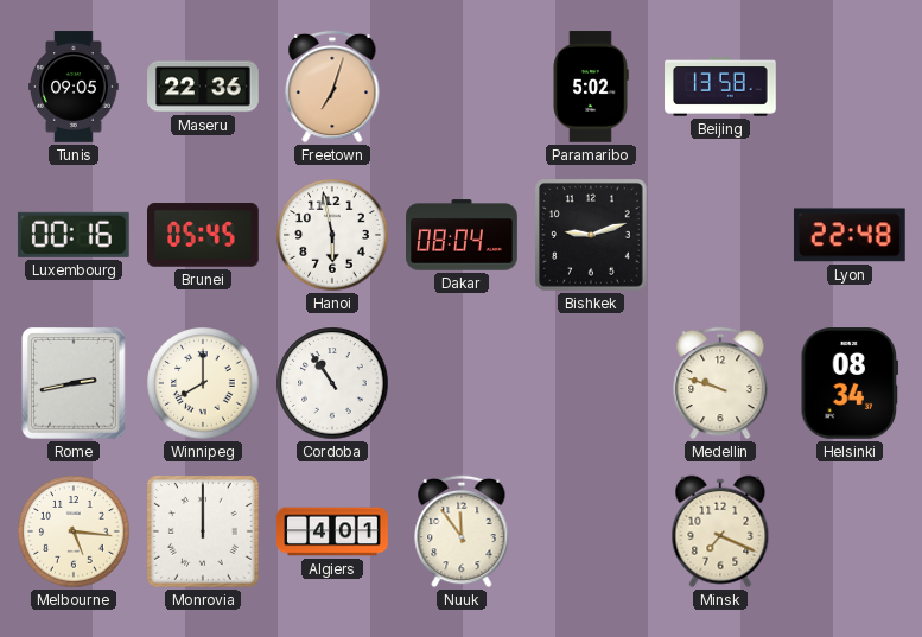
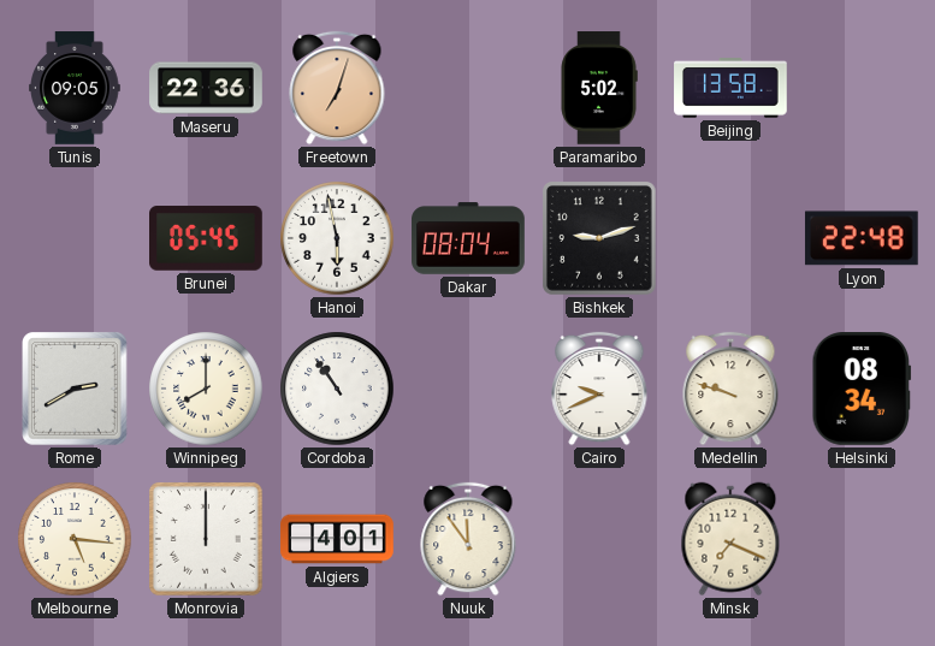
Luxembourg: 00:16 -> none
Rome: 2:43 -> 2:40
Cairo: none -> 9:41
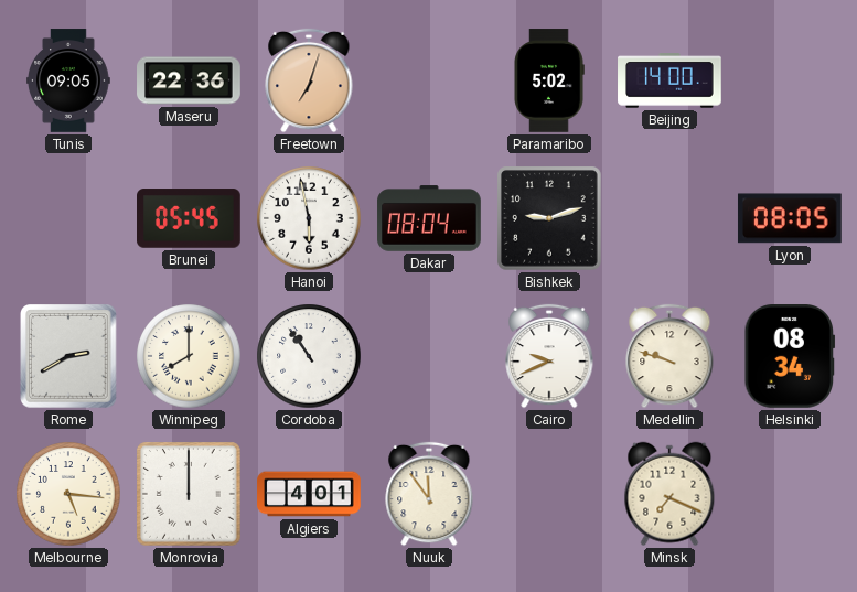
Beijing: 13:58 -> 14:00
Lyon: 22:48 -> 08:05
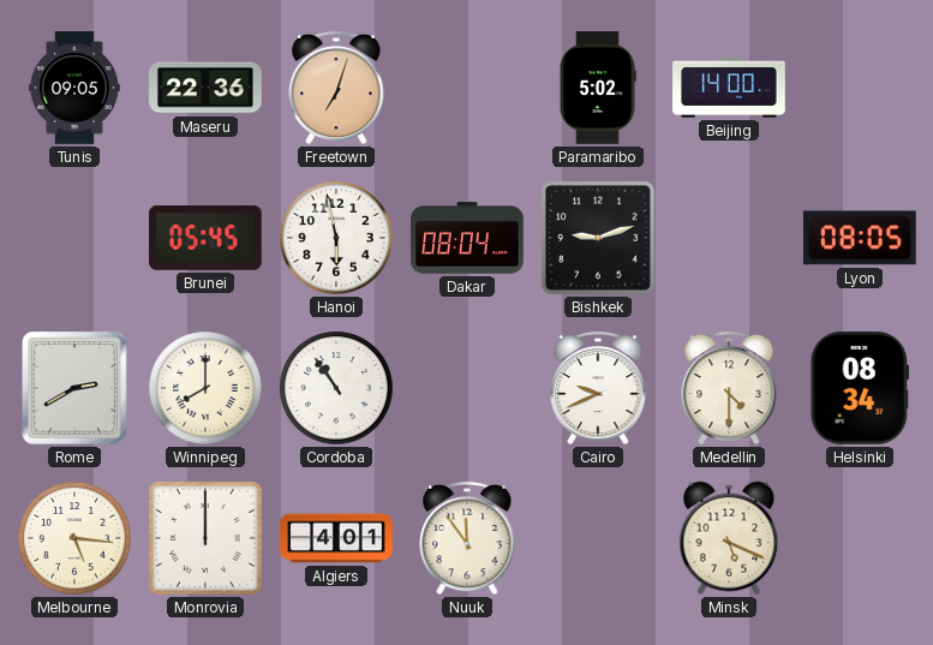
Medellin: 9:48 -> 4:30
Minsk: 7:19 -> 5:19
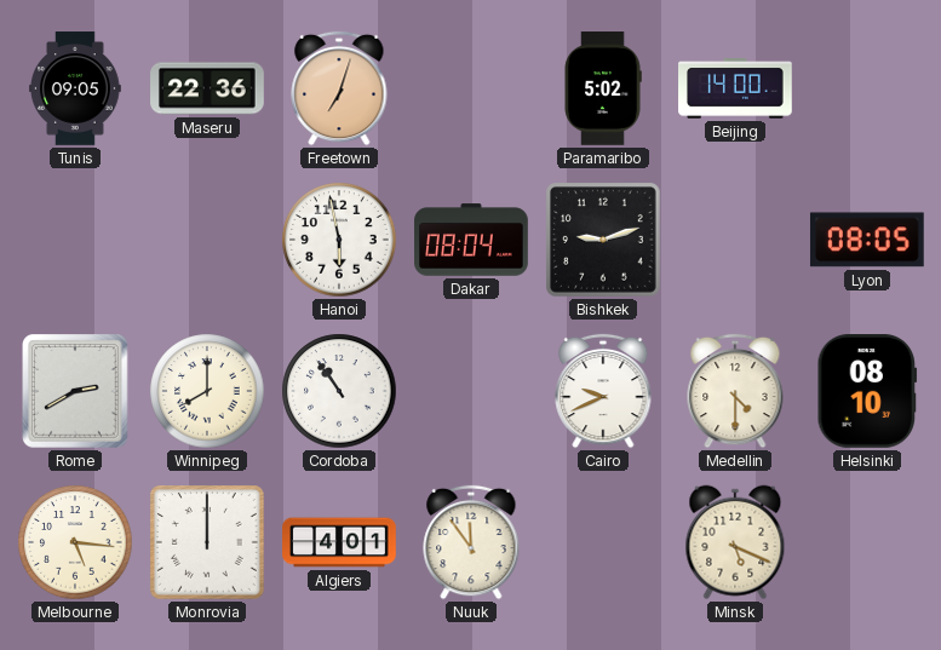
Brunei: 05:45 -> none
Helsinki: 08:34 -> 08:10
